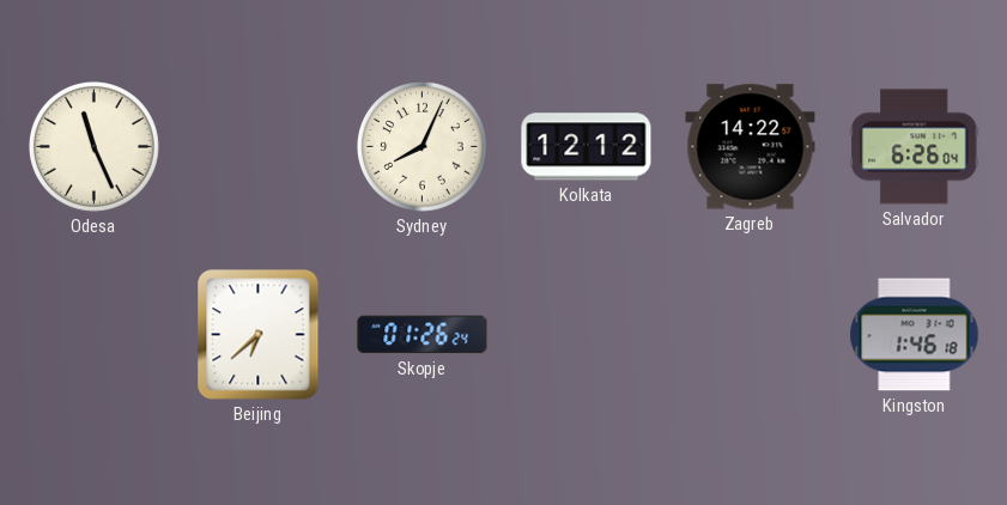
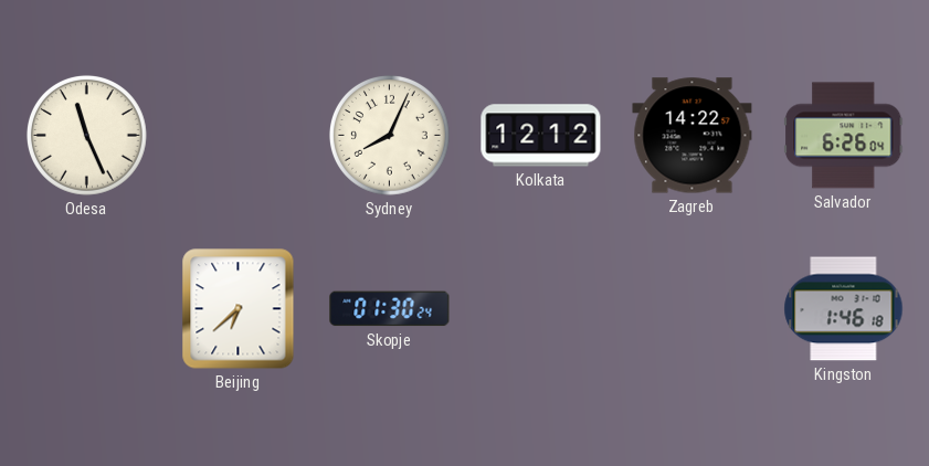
Skopje: 01:26 -> 01:30
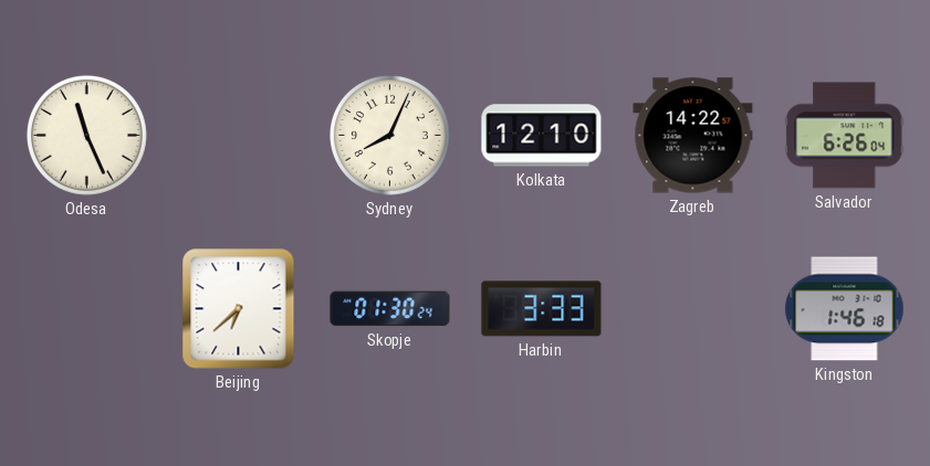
Kolkata: 12:12 -> 12:10
Harbin: none -> 3:33
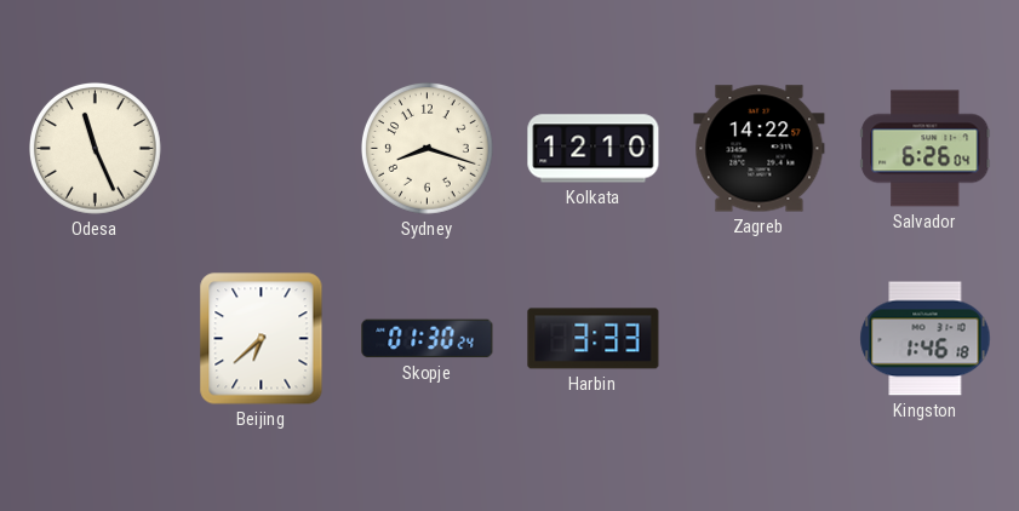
Sydney: 8:04 -> 8:18
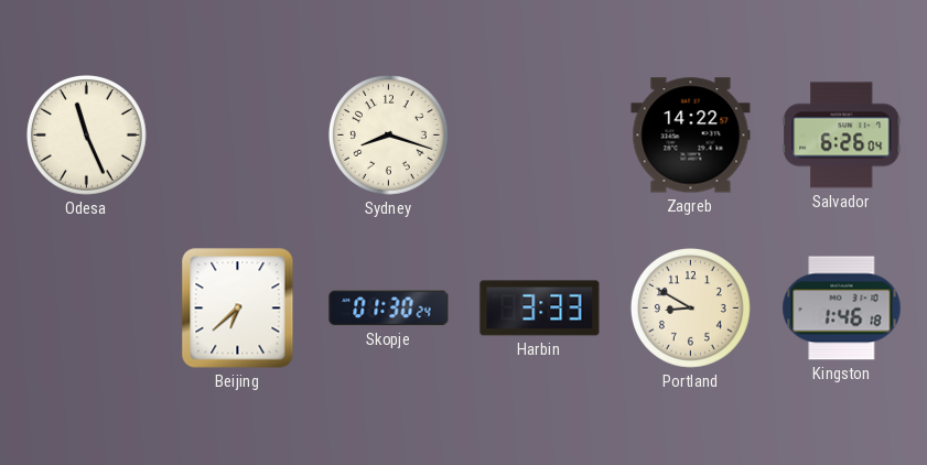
Kolkata: 12:10 -> none
Portland: none -> 8:50
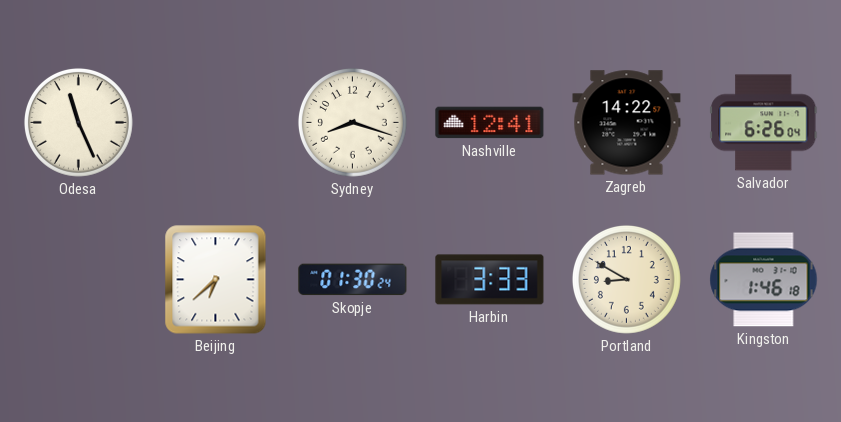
Nashville: none -> 12:41
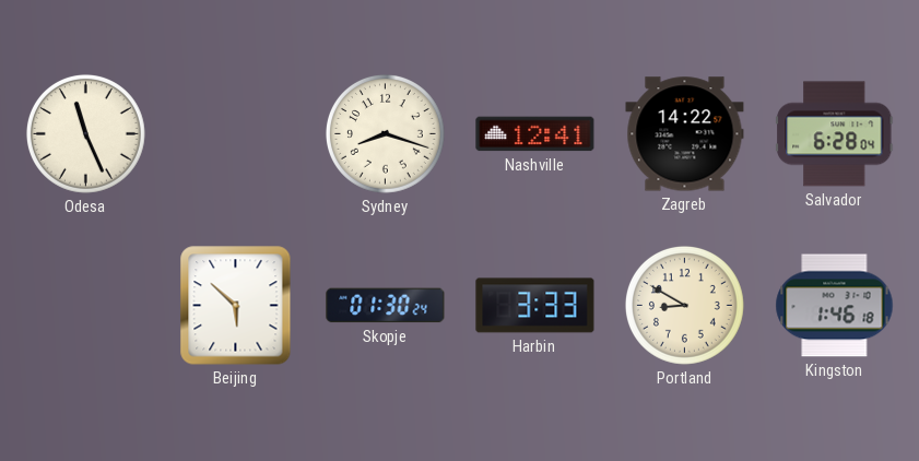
Salvador: 6:26 -> 6:28
Beijing: 6:38 -> 5:52
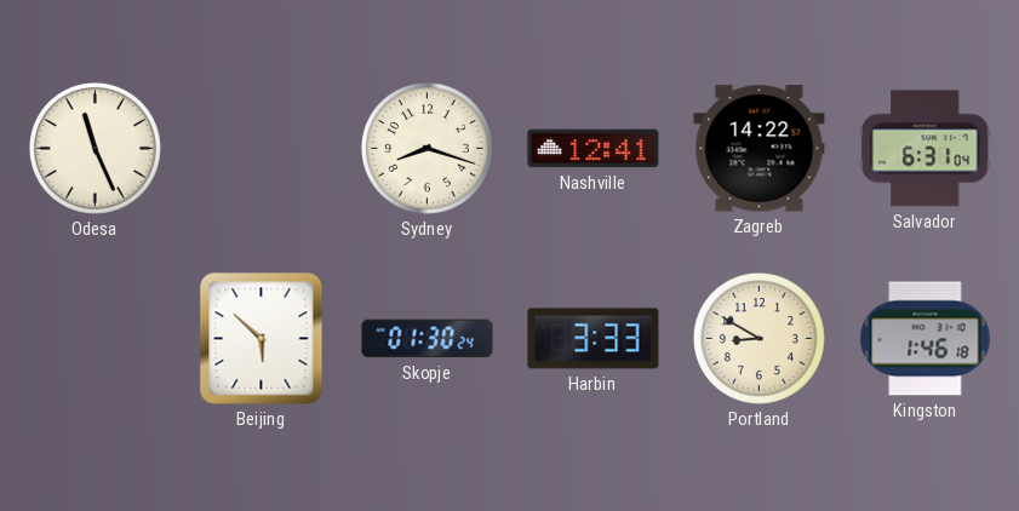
Salvador: 6:28 -> 6:31
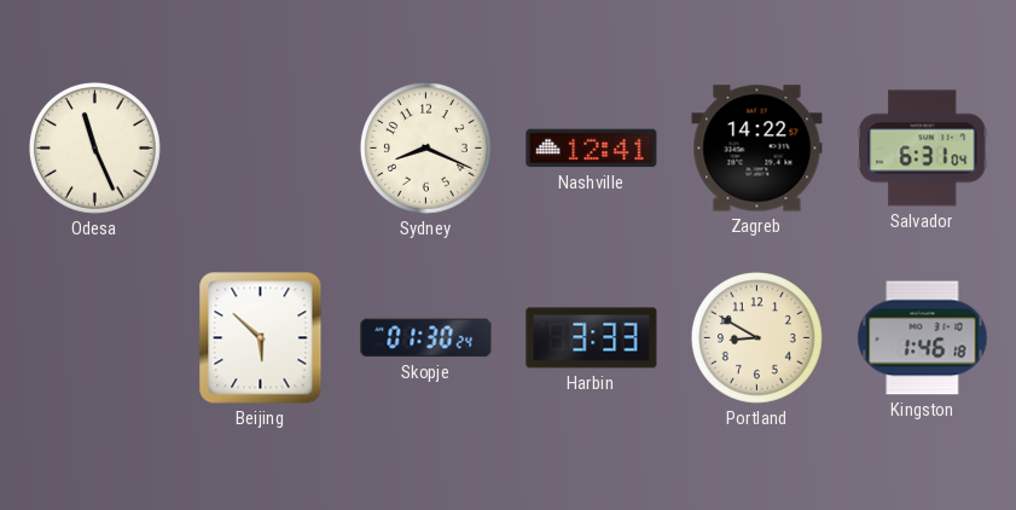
Sydney: 8:18 -> 8:19
